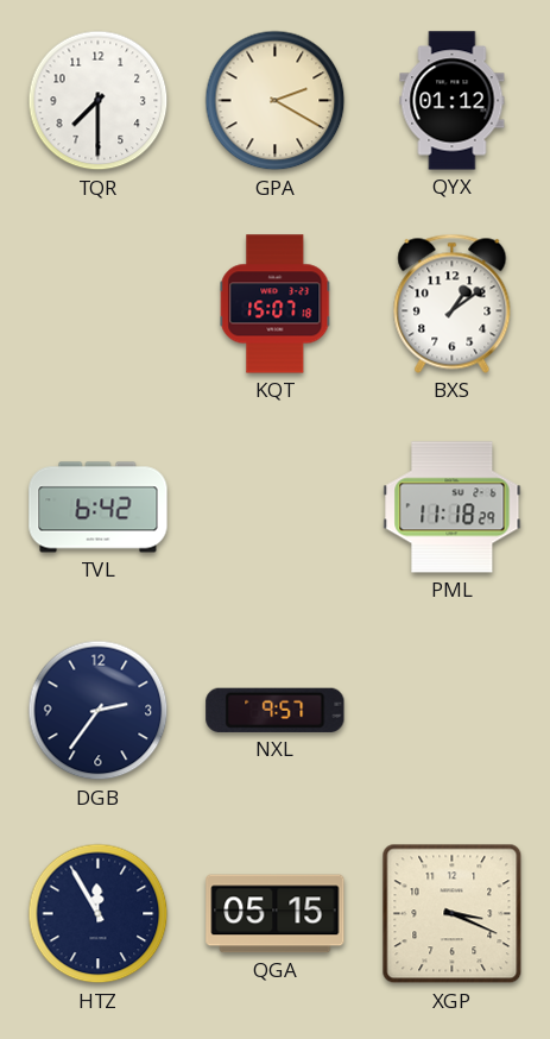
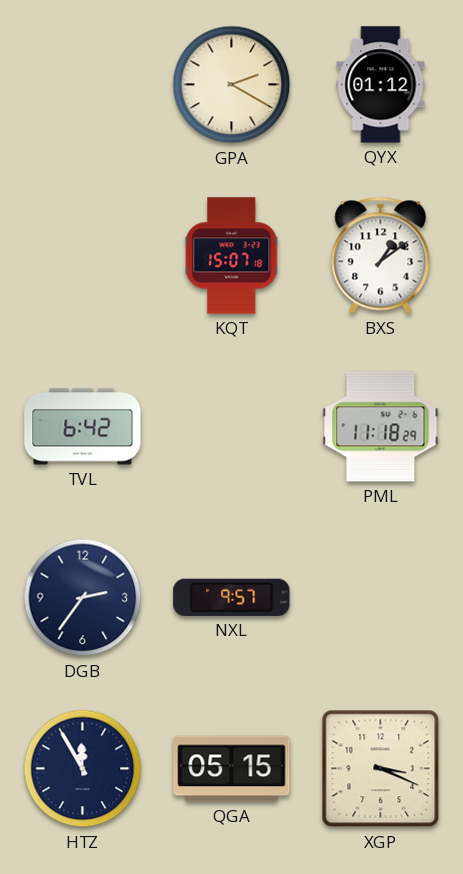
TQR: 7:30 -> none
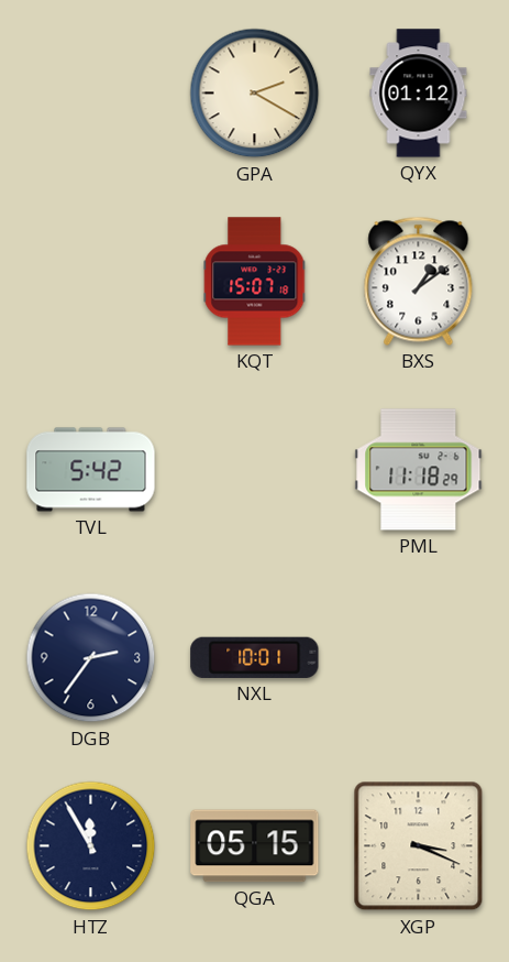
TVL: 6:42 -> 5:42
NXL: 9:57 -> 10:01
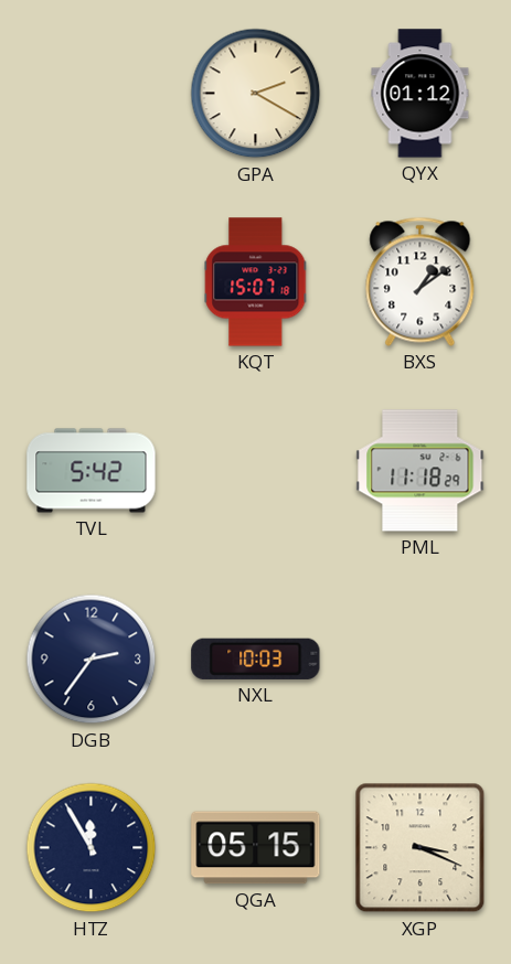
NXL: 10:01 -> 10:03
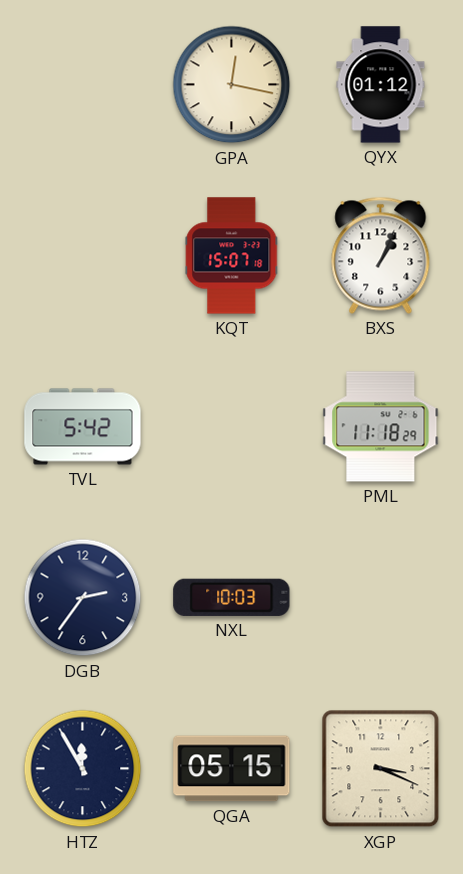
GPA: 2:20 -> 12:17
BXS: 1:09 -> 1:04
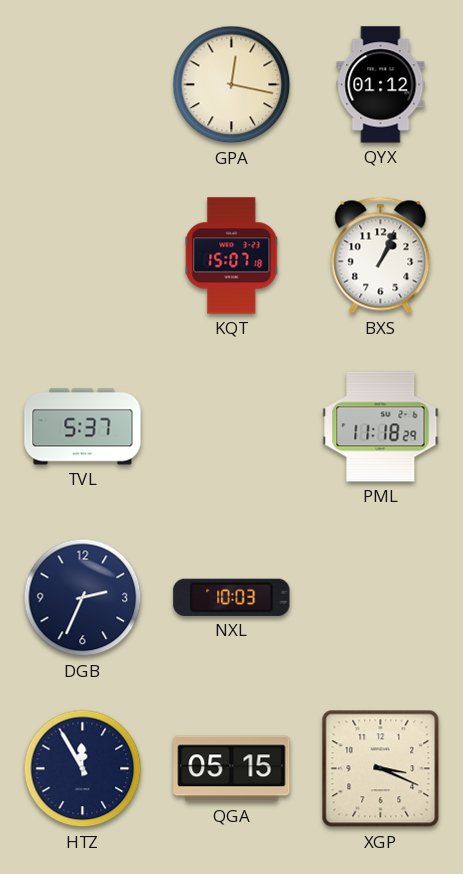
TVL: 5:42 -> 5:37
DGB: 2:36 -> 2:34
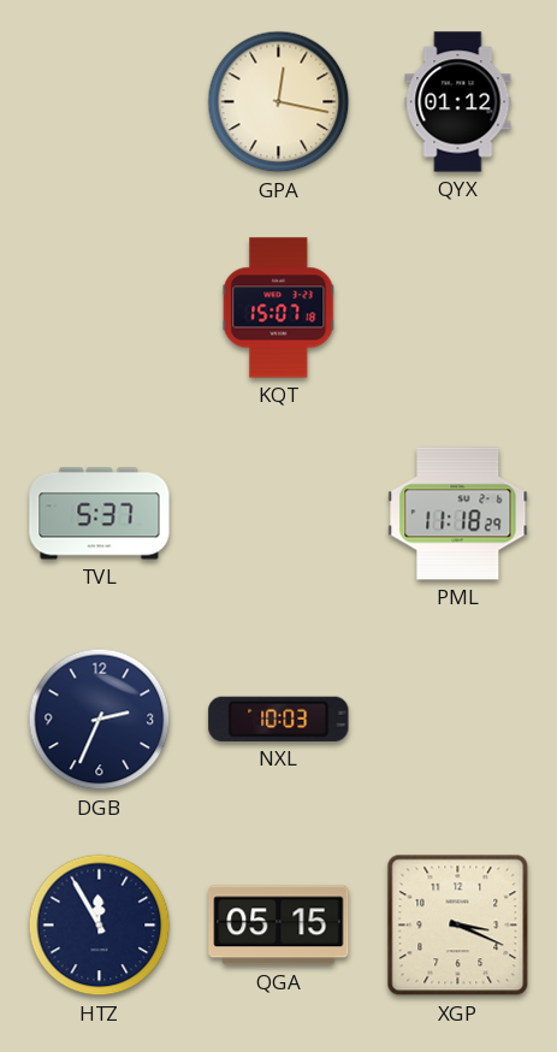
BXS: 1:04 -> none
